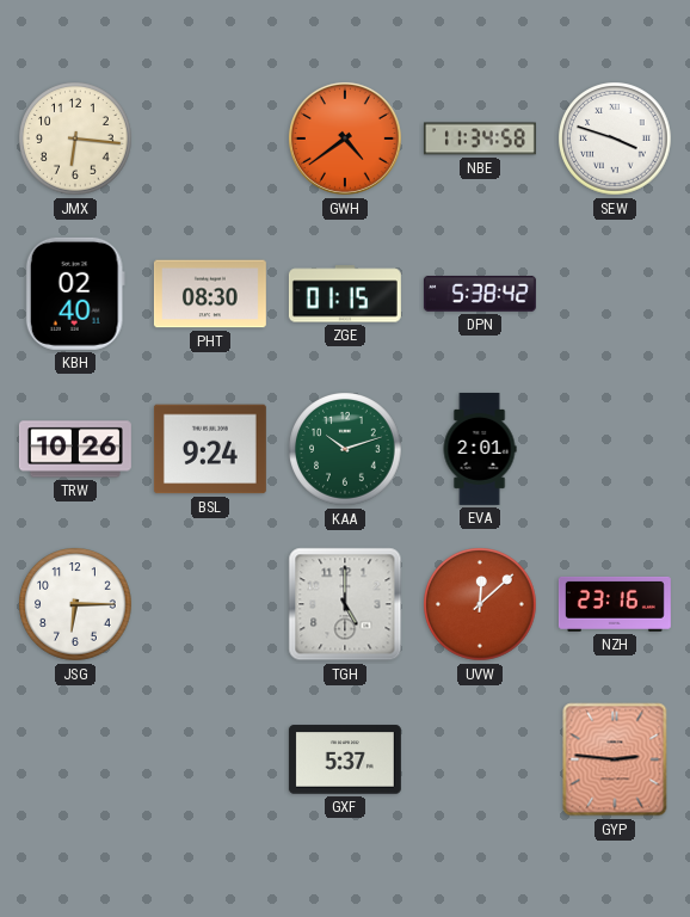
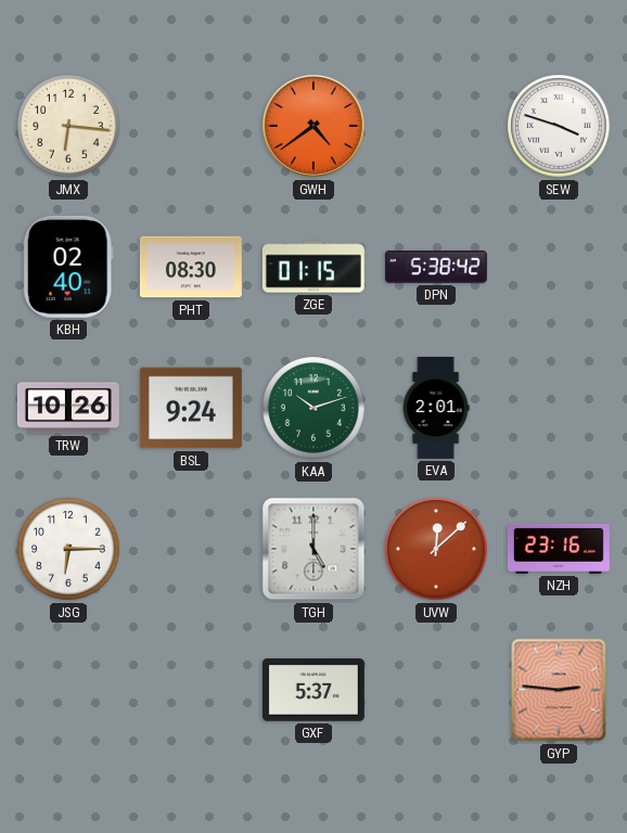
NBE: 11:34 -> none
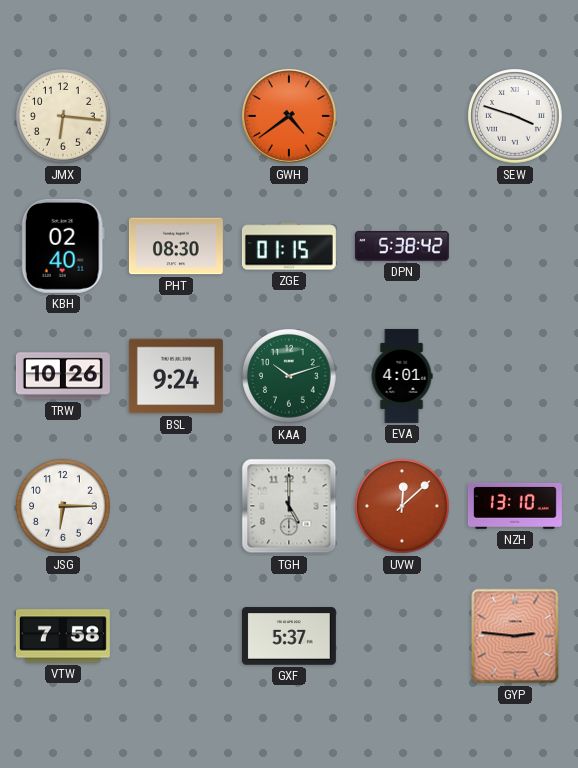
EVA: 2:01 -> 4:01
NZH: 23:16 -> 13:10
VTW: none -> 7:58
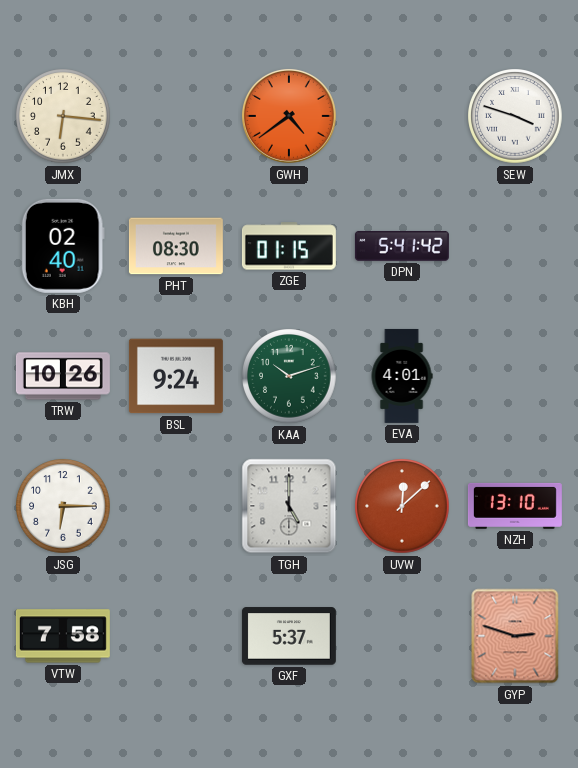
DPN: 5:38 -> 5:41
GYP: 2:46 -> 2:48
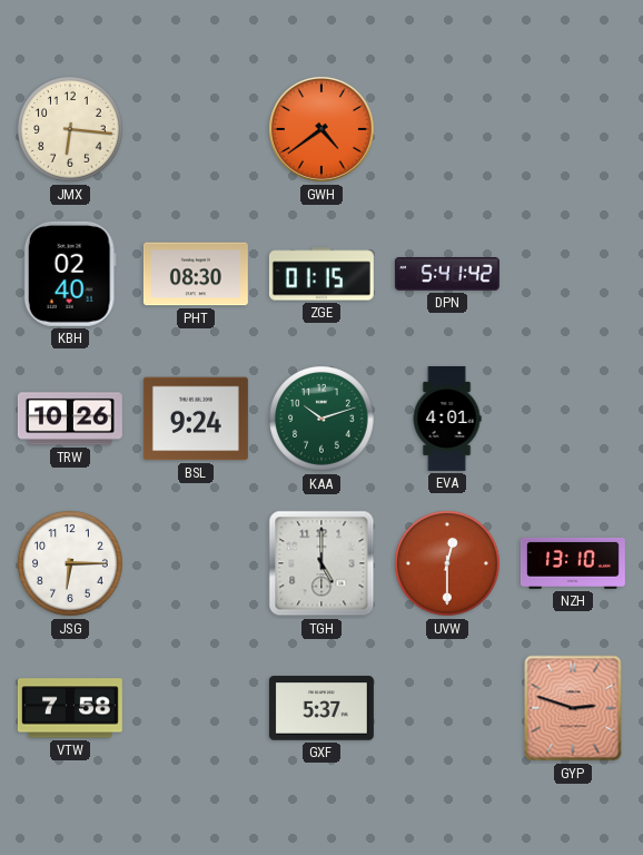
SEW: 3:48 -> none
UVW: 12:08 -> 12:30
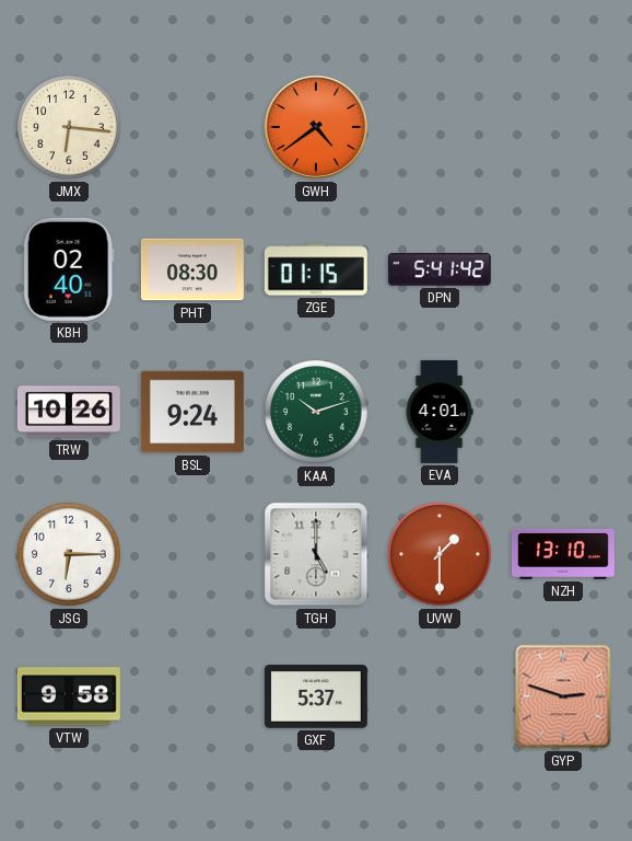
UVW: 12:30 -> 1:30
VTW: 7:58 -> 9:58
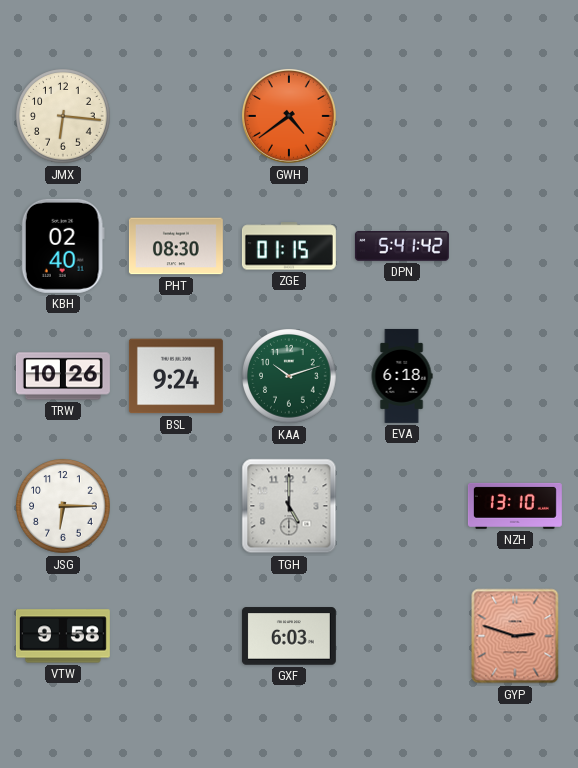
EVA: 4:01 -> 6:18
UVW: 1:30 -> none
GXF: 5:37 -> 6:03
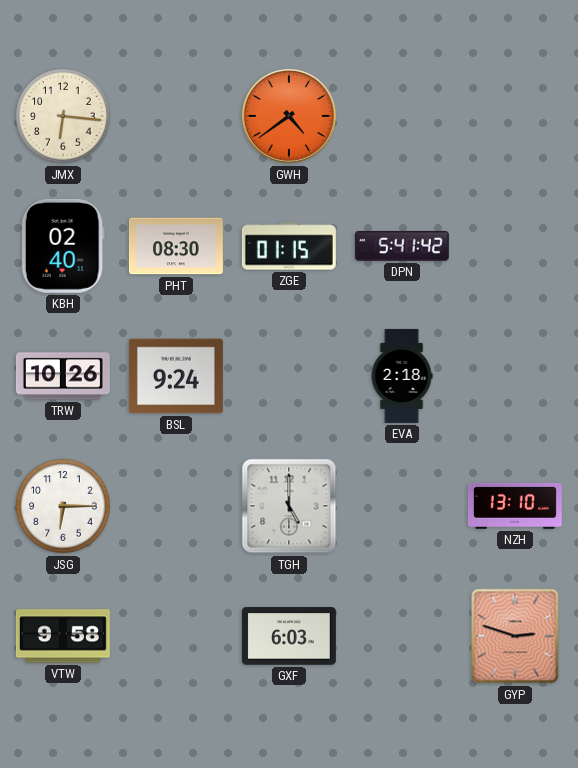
KAA: 10:12 -> none
EVA: 6:18 -> 2:18
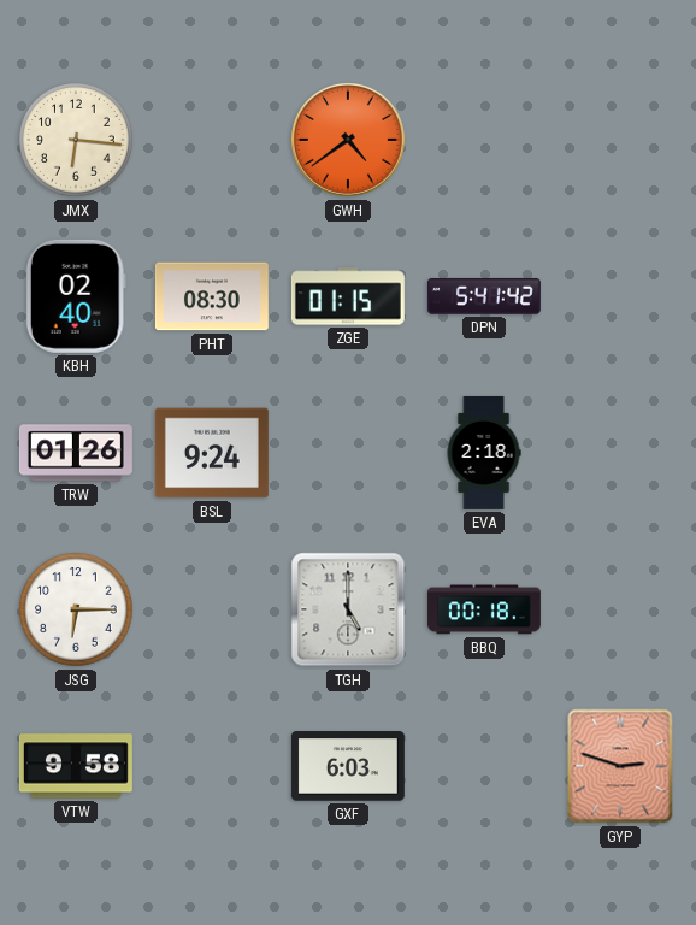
TRW: 10:26 -> 01:26
BBQ: none -> 00:18
NZH: 13:10 -> none
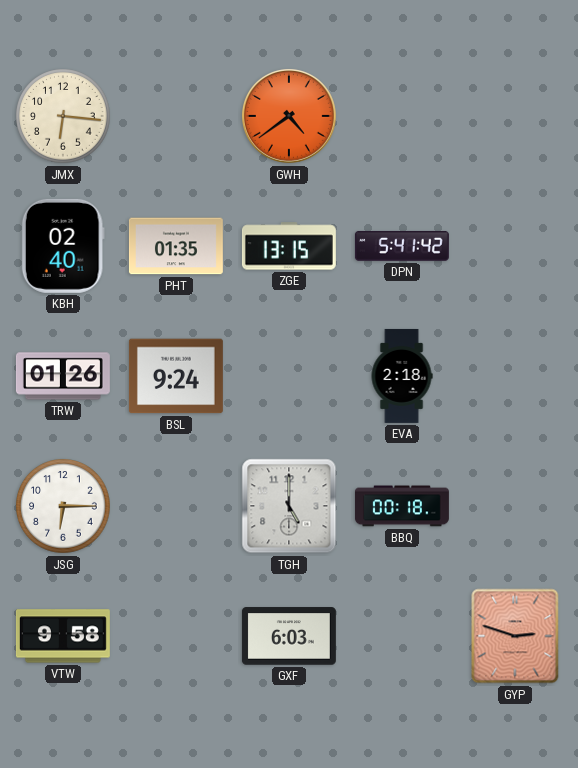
PHT: 08:30 -> 01:35
ZGE: 01:15 -> 13:15
